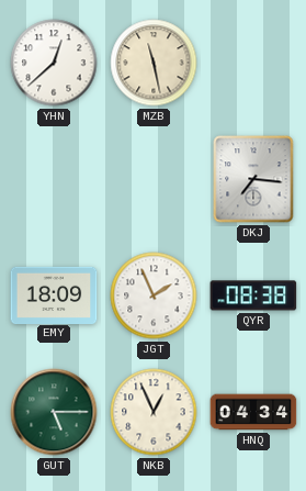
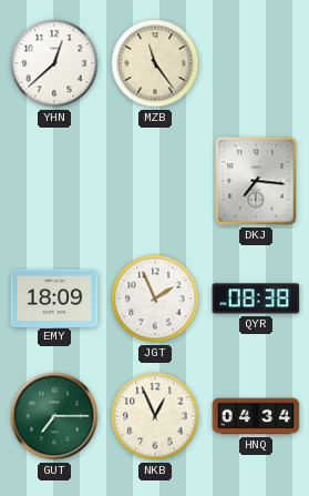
MZB: 11:28 -> 11:24
GUT: 5:15 -> 7:15
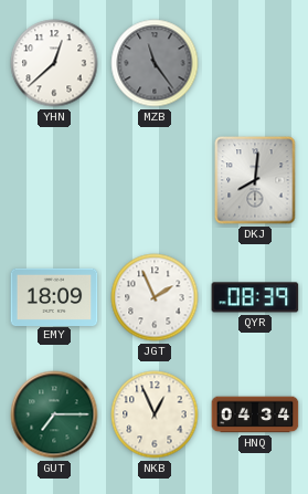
MZB dial: cream -> grey
DKJ: 7:16 -> 8:01
QYR: 08:38 -> 08:39
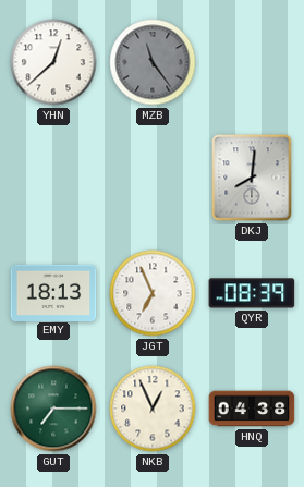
EMY: 18:09 -> 18:13
JGT: 1:56 -> 6:56
HNQ: 04:34 -> 04:38
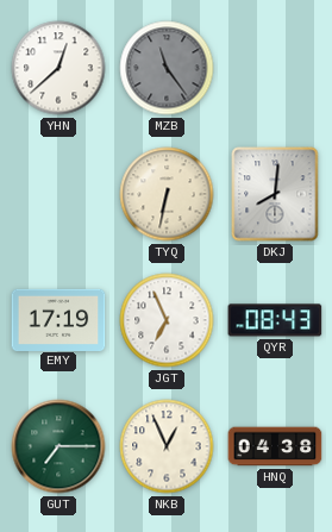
TYQ: none -> 6:32
EMY: 18:13 -> 17:19
QYR: 08:39 -> 08:43
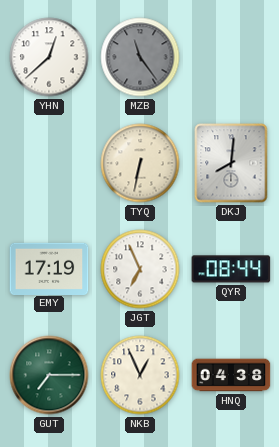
QYR: 08:43 -> 08:44
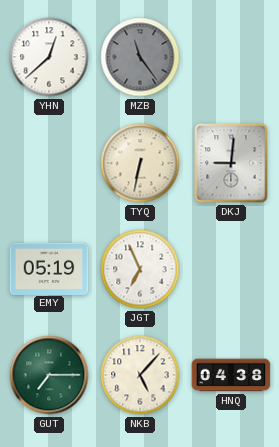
DKJ: 8:01 -> 9:01
EMY: 17:19 -> 05:19
QYR: 08:44 -> none
NKB: 12:56 -> 5:07
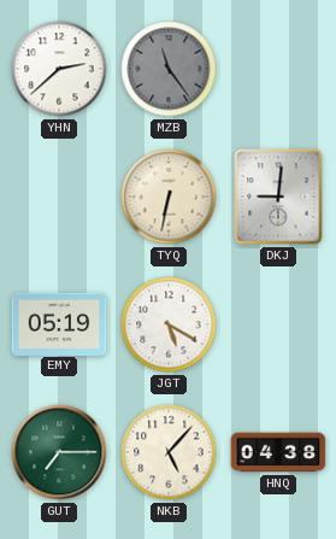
YHN: 12:38 -> 2:38
JGT: 6:56 -> 5:20
